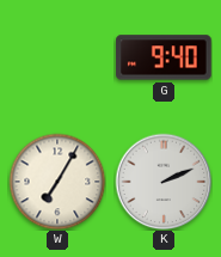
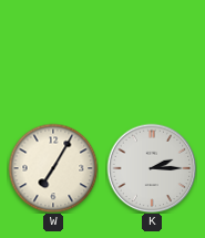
G: 9:40 -> none
K: 2:11 -> 2:15
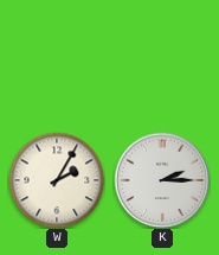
W: 7:05 -> 2:05
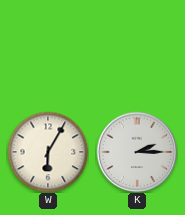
W: 2:05 -> 6:05
